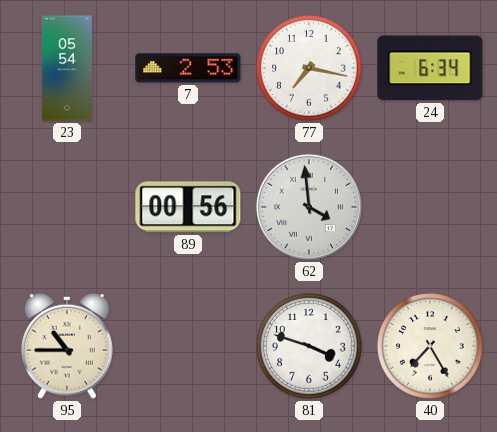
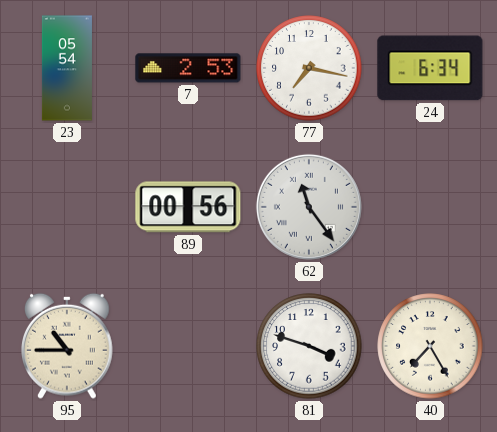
62: 3:59 -> 11:24
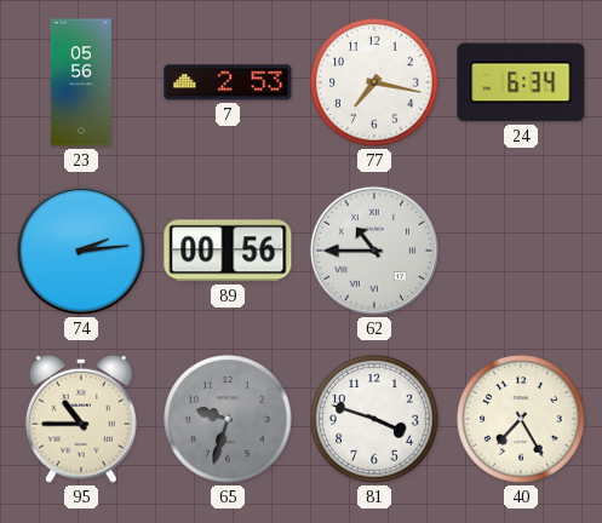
23: 05:54 -> 05:56
74: none -> 2:14
62: 11:24 -> 10:45
65: none -> 9:33
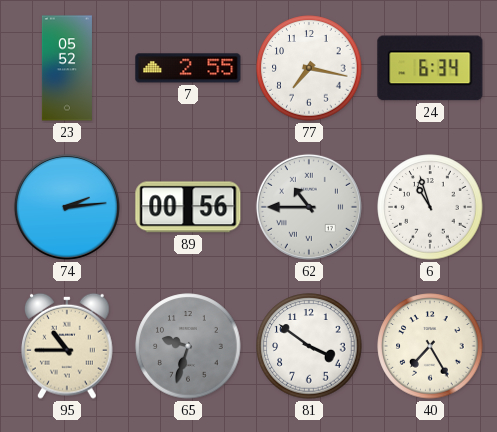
23: 05:56 -> 05:52
7: 2:53 -> 2:55
6: none -> 10:57
81: 3:48 -> 3:51
